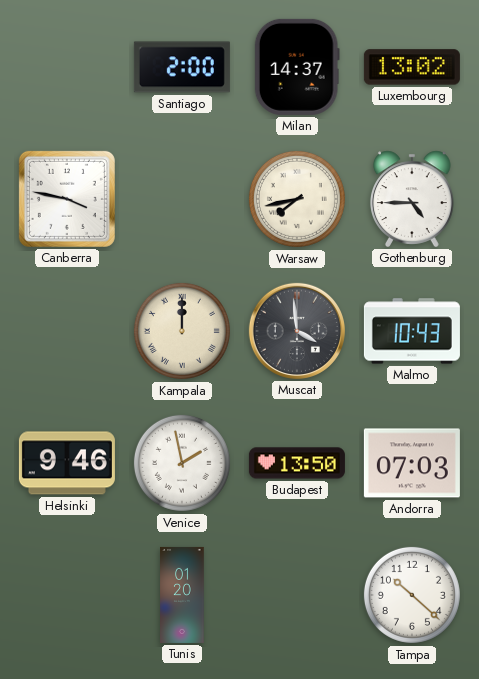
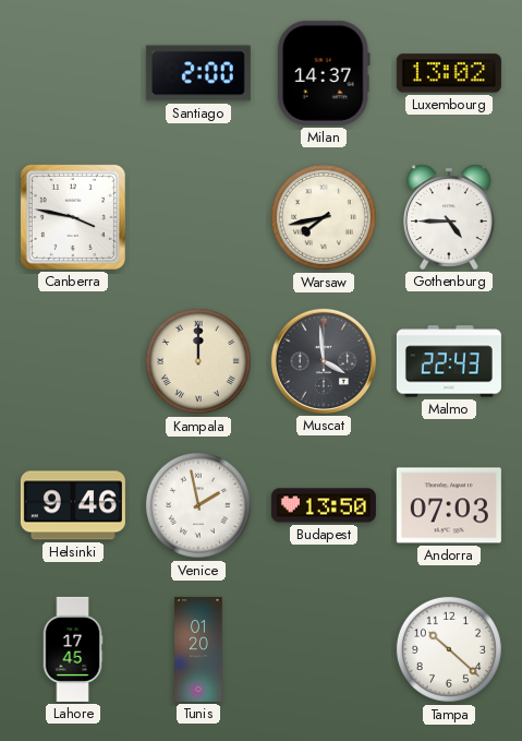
Malmo: 10:43 -> 22:43
Lahore: none -> 17:45
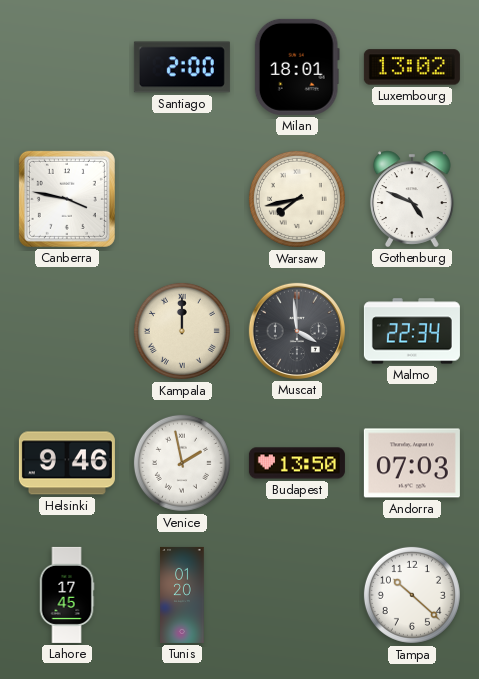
Milan: 14:37 -> 18:01
Gothenburg: 4:45 -> 4:49
Malmo: 22:43 -> 22:34
